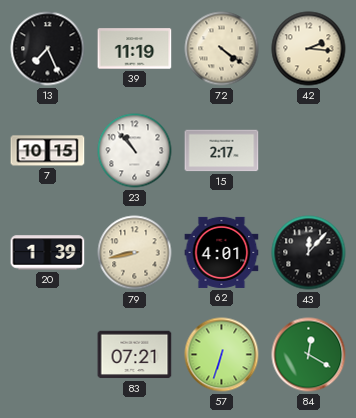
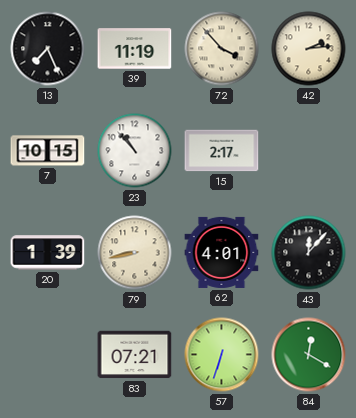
72: 4:21 -> 3:53
42: 2:16 -> 2:14
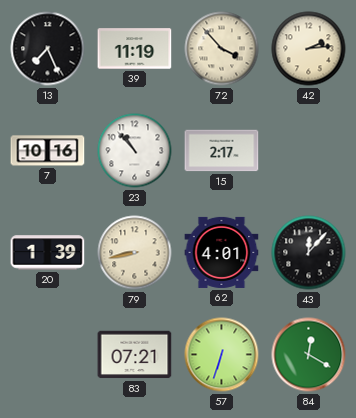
7: 10:15 -> 10:16
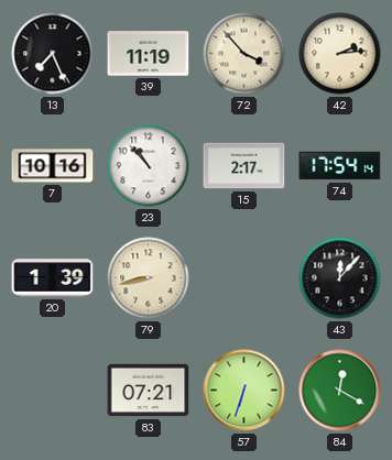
74: none -> 17:54
62: 4:01 -> none
